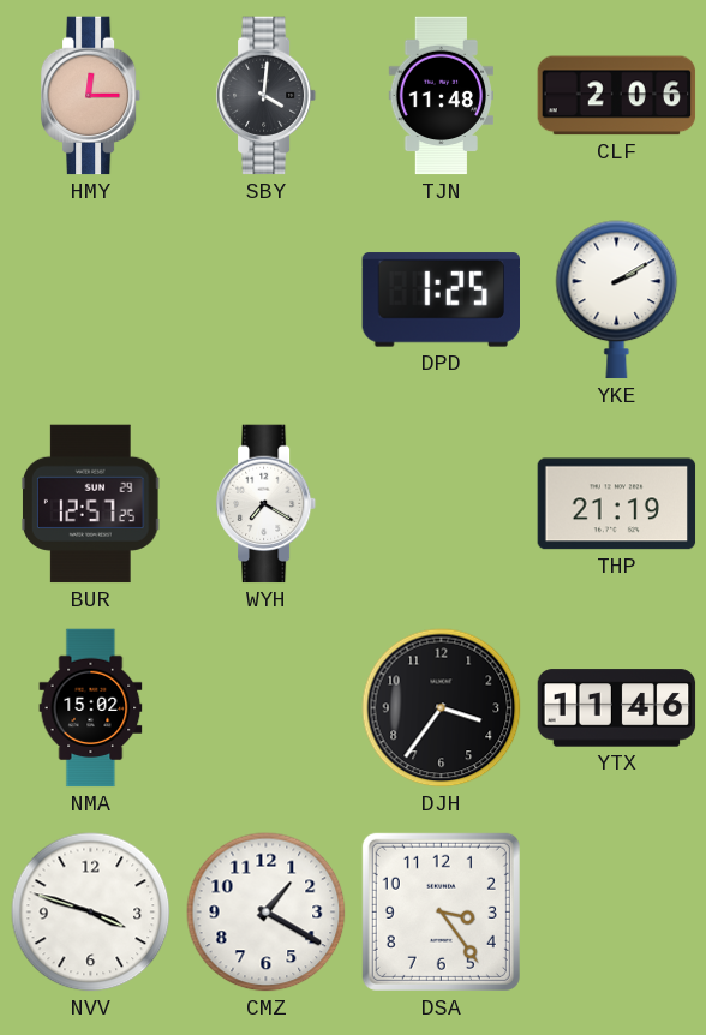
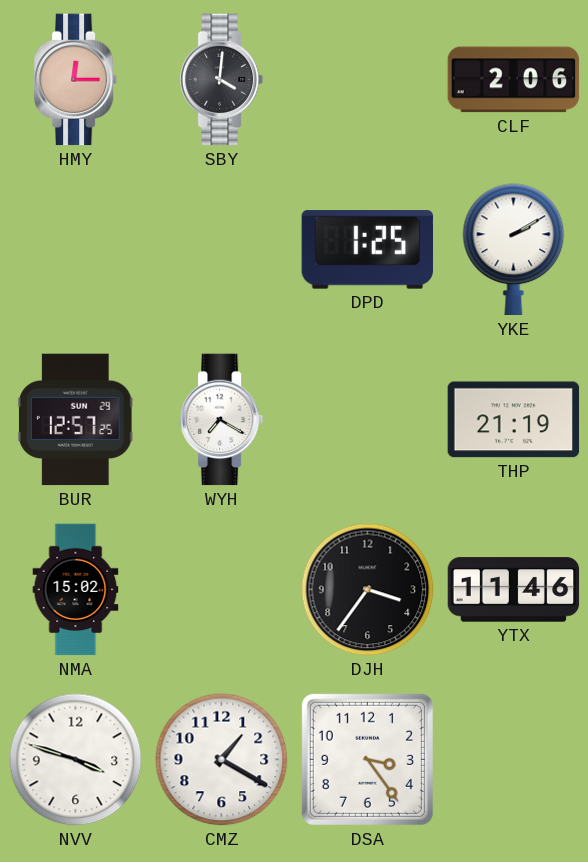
TJN: 11:48 -> none
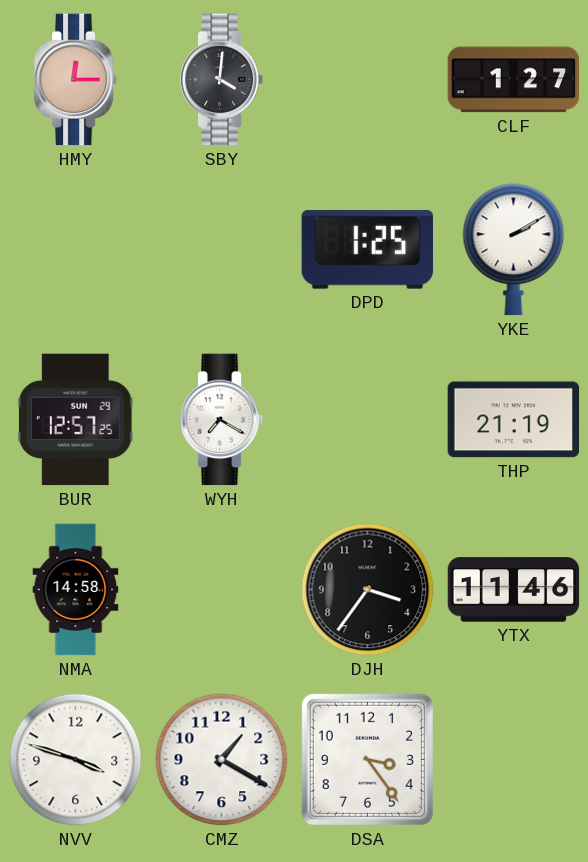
CLF: 2:06 -> 1:27
NMA: 15:02 -> 14:58
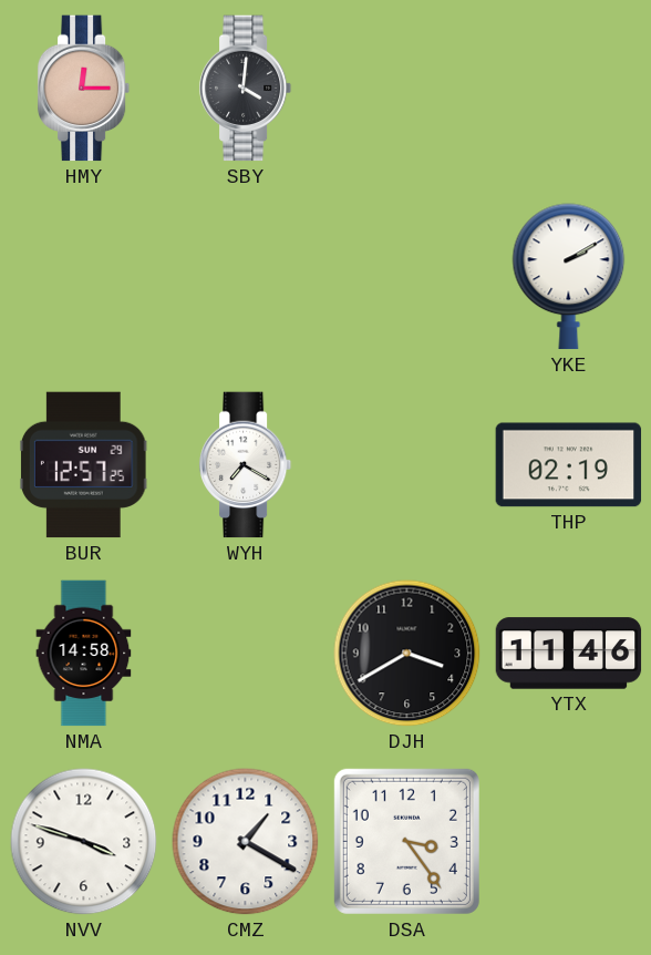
CLF: 1:27 -> none
DPD: 1:25 -> none
THP: 21:19 -> 02:19
DJH: 3:36 -> 3:40
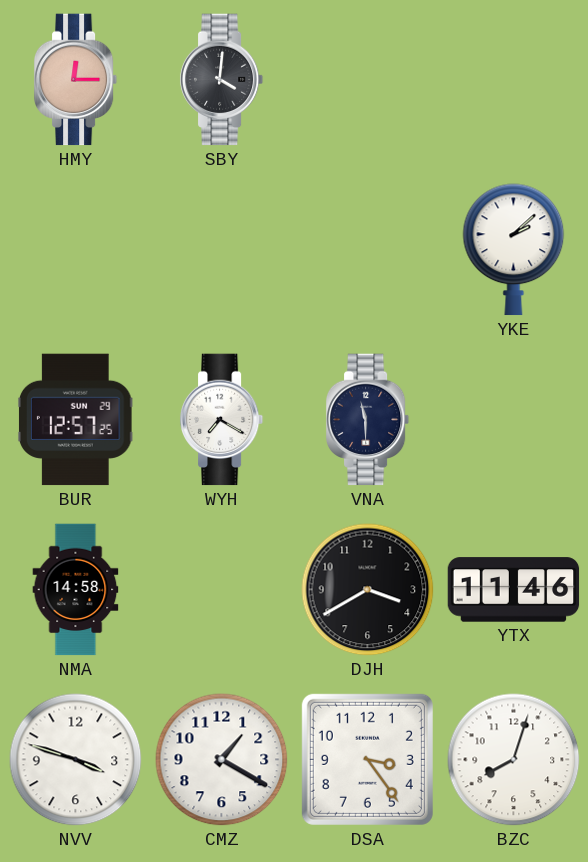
YKE: 2:10 -> 2:08
VNA: none -> 11:30
THP: 02:19 -> none
BZC: none -> 8:03
